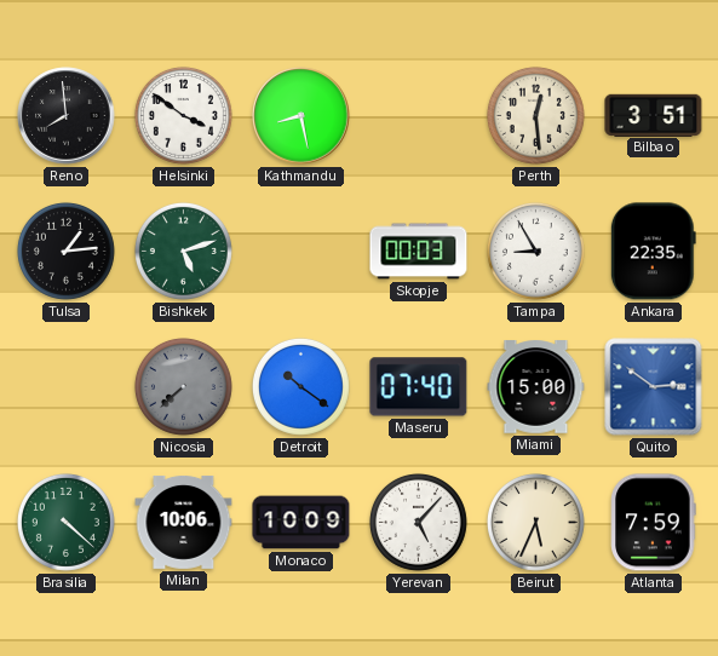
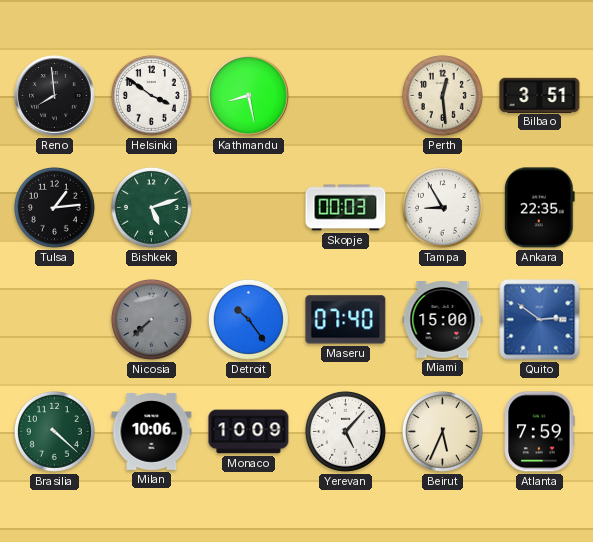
Detroit: 10:21 -> 10:24
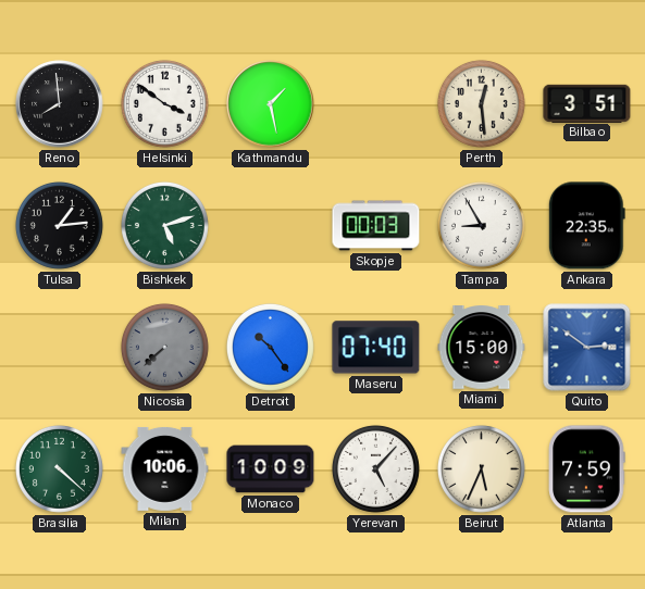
Kathmandu: 8:28 -> 1:28
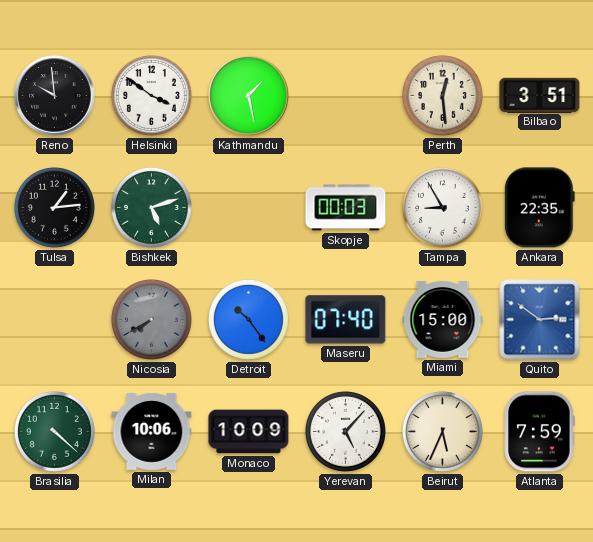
Reno: 7:59 -> 9:59
Nicosia: 7:38 -> 7:40
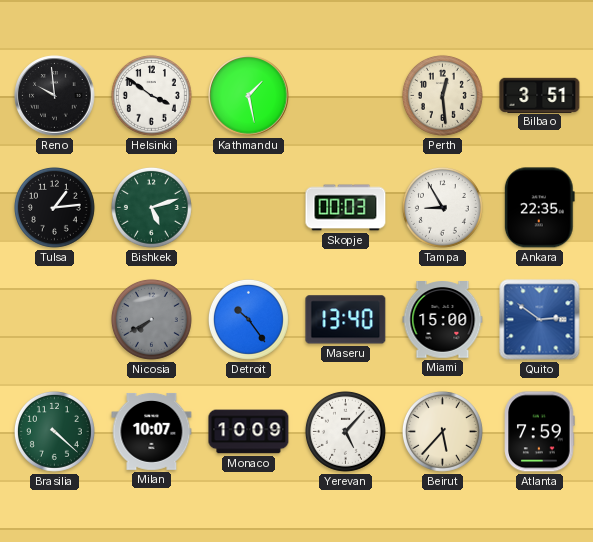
Maseru: 07:40 -> 13:40
Milan: 10:06 -> 10:07
Beirut: 5:34 -> 5:37
